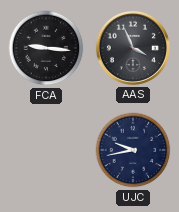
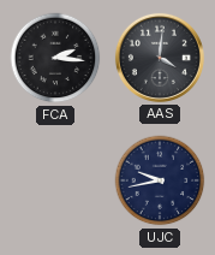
FCA: 9:16 -> 2:16
AAS: 3:56 -> 4:01
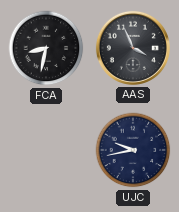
FCA: 2:16 -> 8:32
AAS: 4:01 -> 3:56
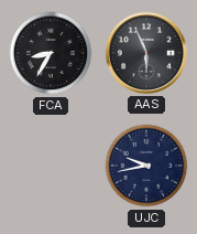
FCA: 8:32 -> 8:35
AAS: 3:56 -> 5:56
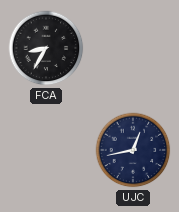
AAS: 5:56 -> none
UJC: 9:43 -> 12:43
